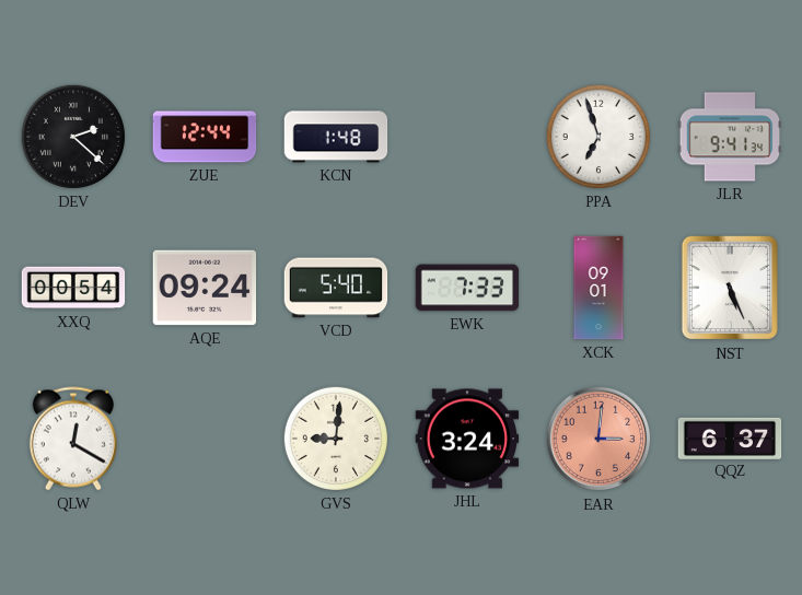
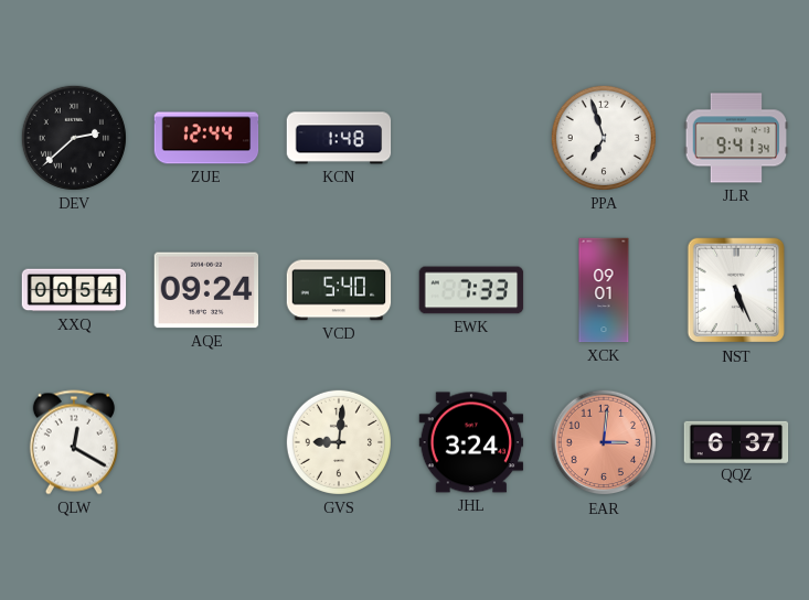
DEV: 2:22 -> 2:38
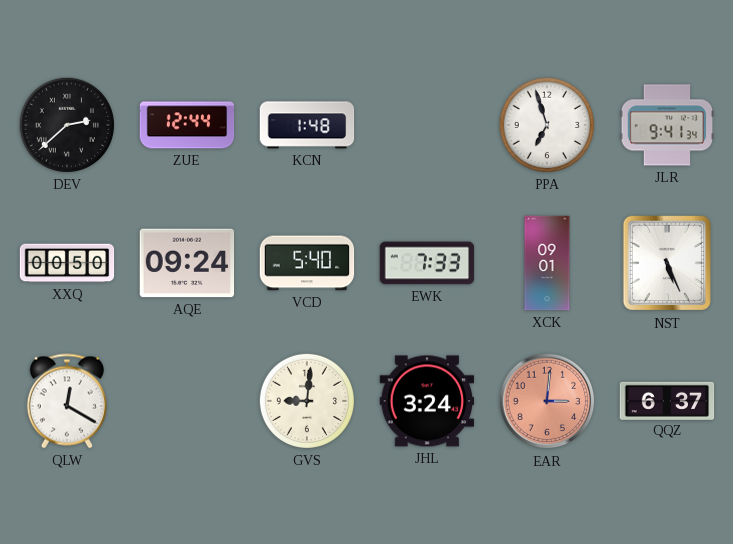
XXQ: 00:54 -> 00:50
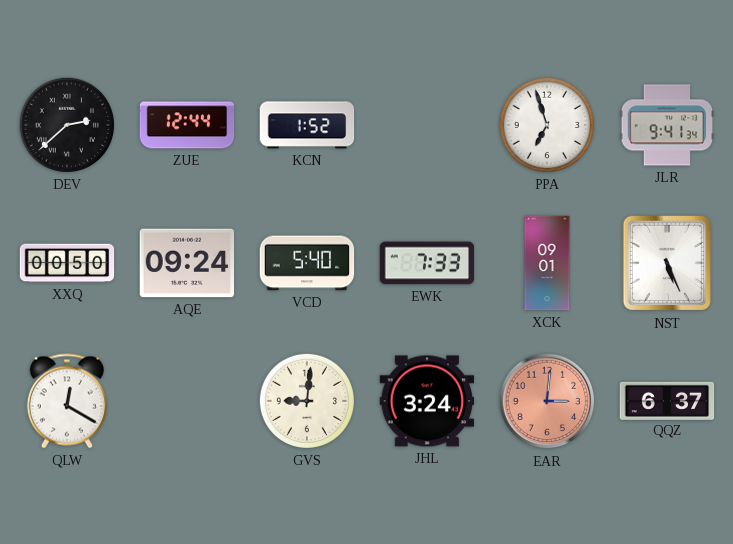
KCN: 1:48 -> 1:52
